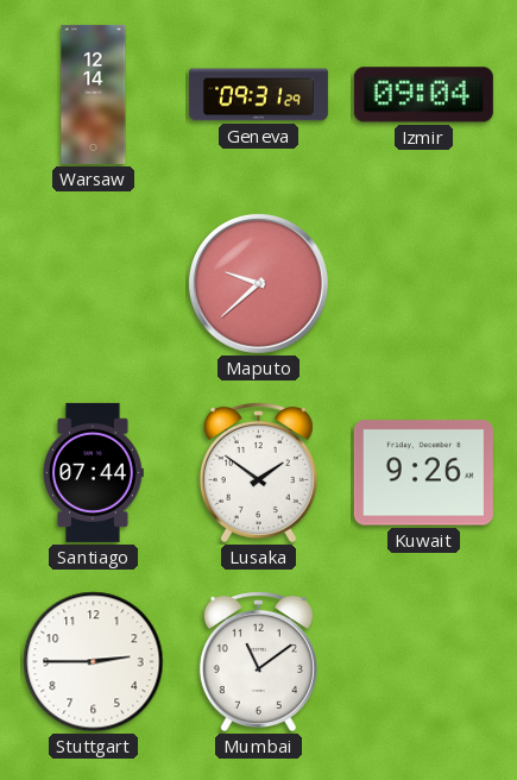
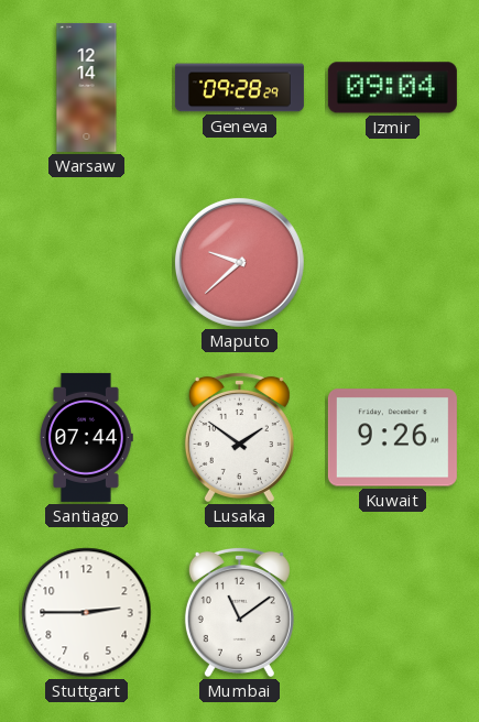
Geneva: 09:31 -> 09:28
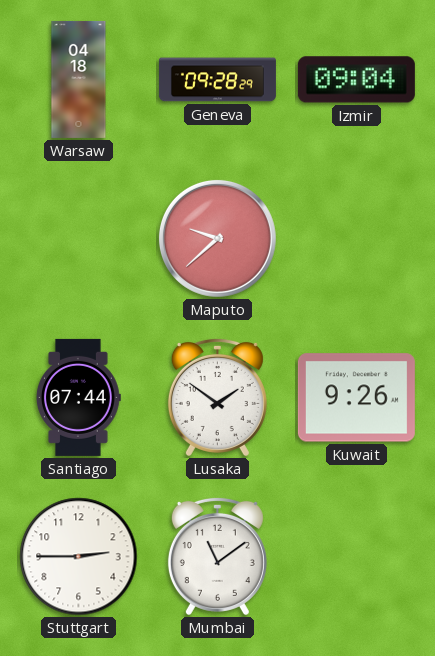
Warsaw: 12:14 -> 04:18
